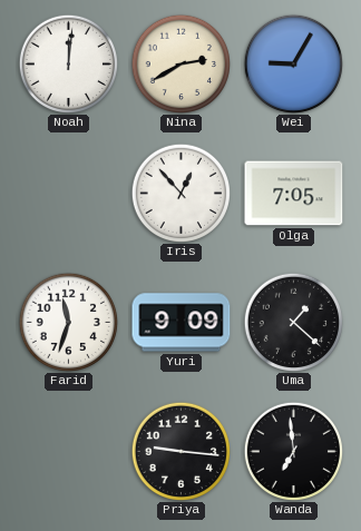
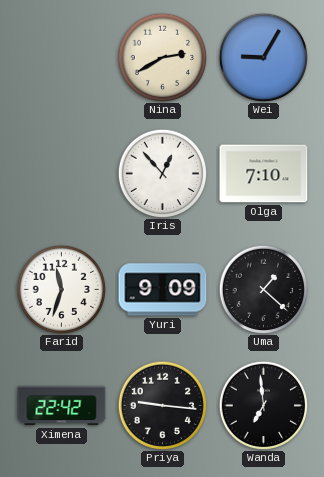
Noah: 12:01 -> none
Olga: 7:05 -> 7:10
Ximena: none -> 22:42
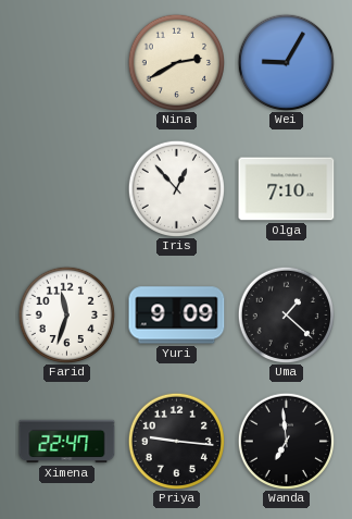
Ximena: 22:42 -> 22:47
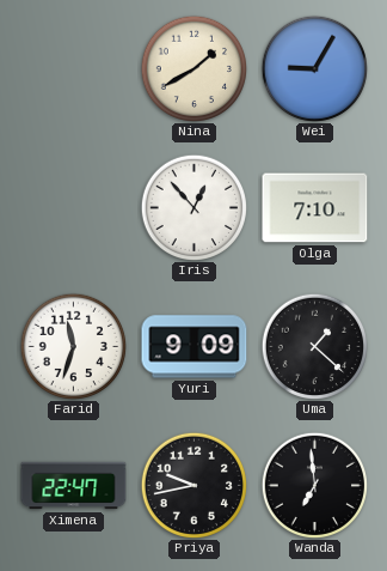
Nina: 2:40 -> 1:40
Priya: 9:16 -> 9:43
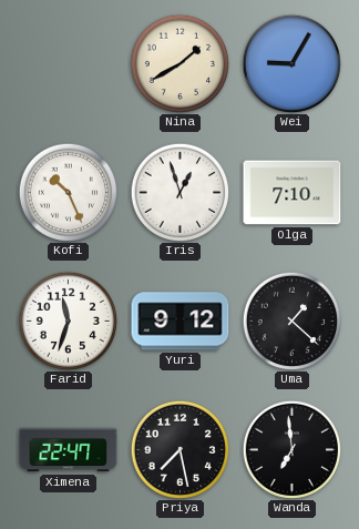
Kofi: none -> 10:26
Iris: 12:53 -> 12:57
Yuri: 9:09 -> 9:12
Priya: 9:43 -> 7:28
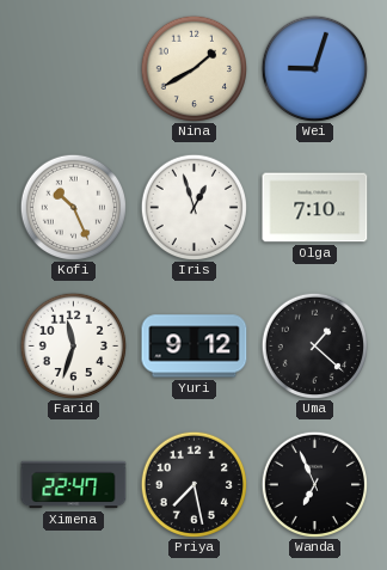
Wei: 9:05 -> 9:03
Wanda: 6:59 -> 6:56
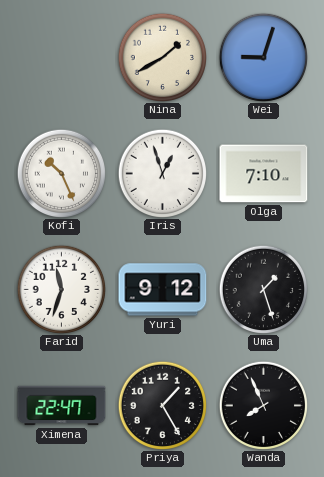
Uma: 1:22 -> 1:27
Priya: 7:28 -> 1:25
Wanda: 6:56 -> 7:56
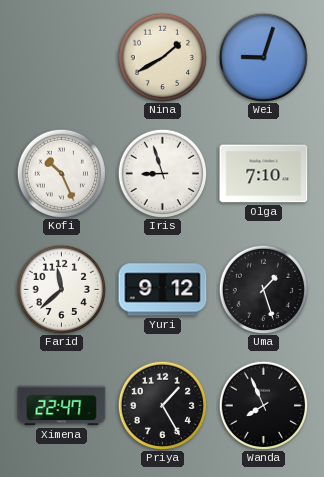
Iris: 12:57 -> 8:57
Farid: 11:33 -> 11:38
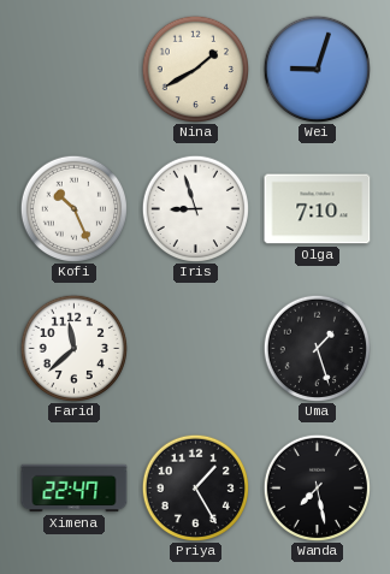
Yuri: 9:12 -> none
Wanda: 7:56 -> 7:28
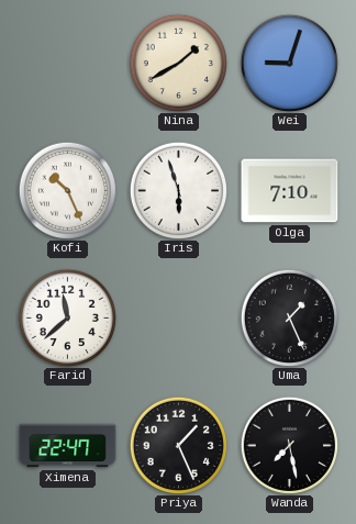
Iris: 8:57 -> 5:57
Uma: 1:27 -> 1:26
Priya: 1:25 -> 1:26
